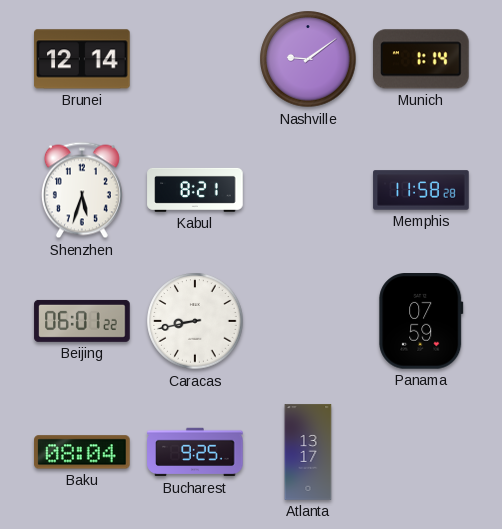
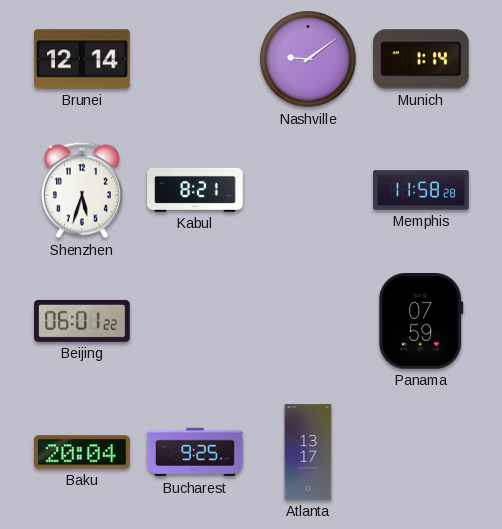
Caracas: 8:43 -> none
Baku: 08:04 -> 20:04
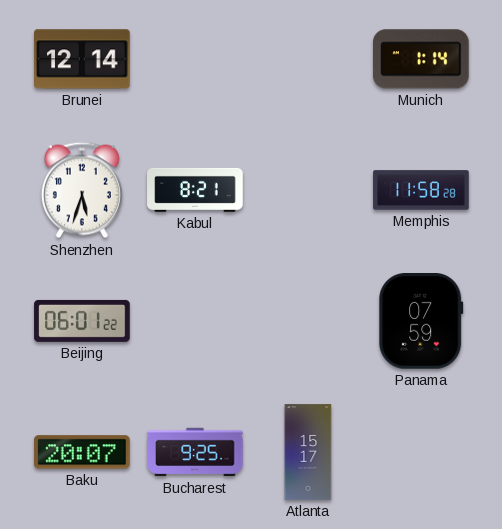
Nashville: 9:09 -> none
Baku: 20:04 -> 20:07
Atlanta: 13:17 -> 15:17
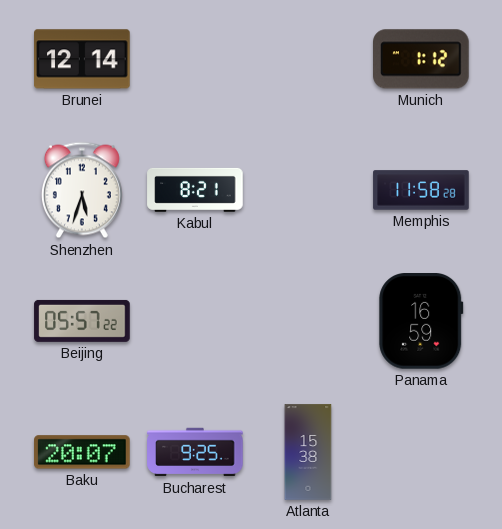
Munich: 1:14 -> 1:12
Beijing: 06:01 -> 05:57
Panama: 07:59 -> 16:59
Atlanta: 15:17 -> 15:38
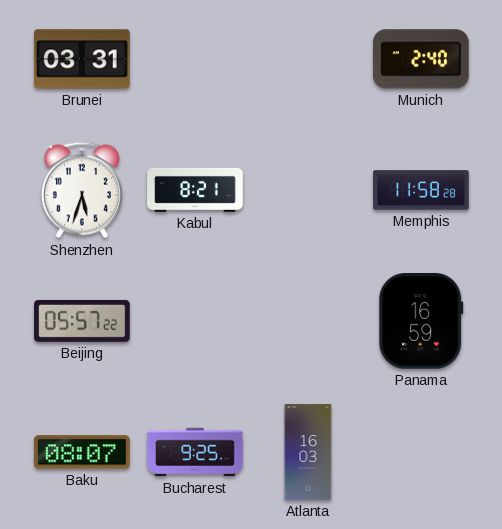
Brunei: 12:14 -> 03:31
Munich: 1:12 -> 2:40
Baku: 20:07 -> 08:07
Atlanta: 15:38 -> 16:03
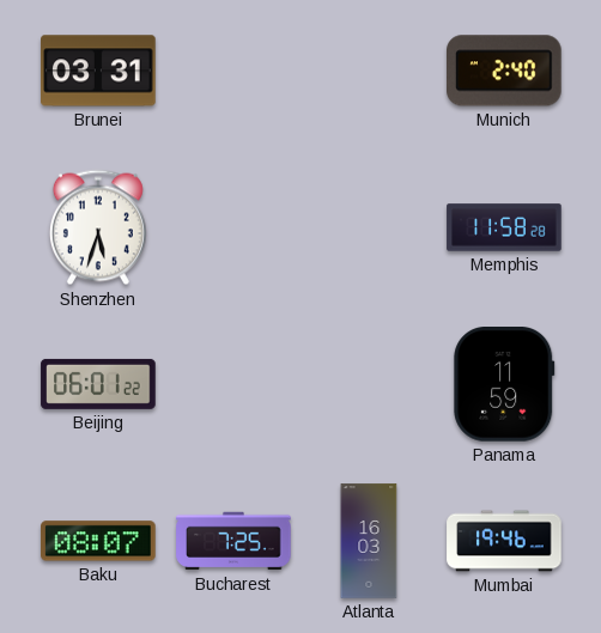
Kabul: 8:21 -> none
Beijing: 05:57 -> 06:01
Panama: 16:59 -> 11:59
Bucharest: 9:25 -> 7:25
Mumbai: none -> 19:46
